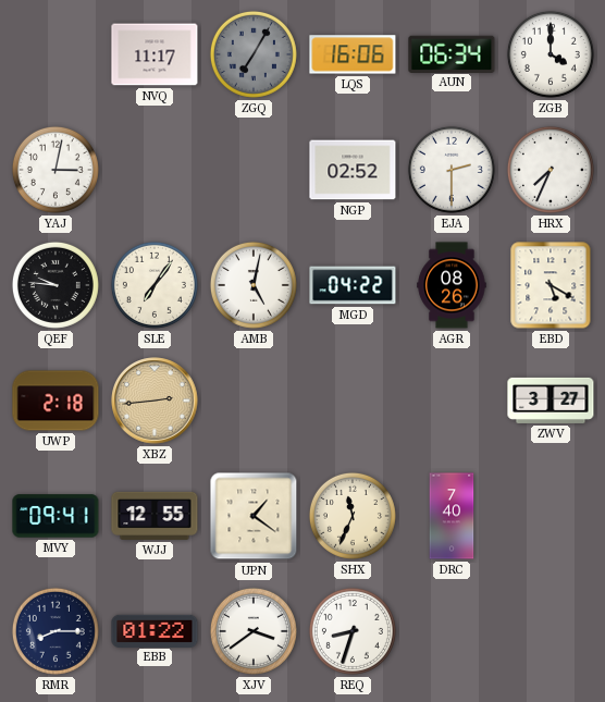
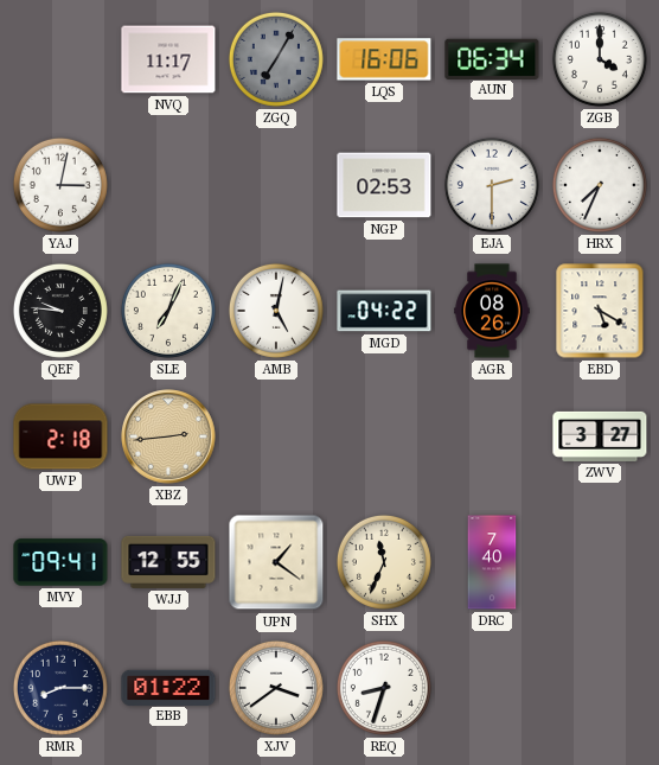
NGP: 02:52 -> 02:53
SLE: 7:06 -> 7:04
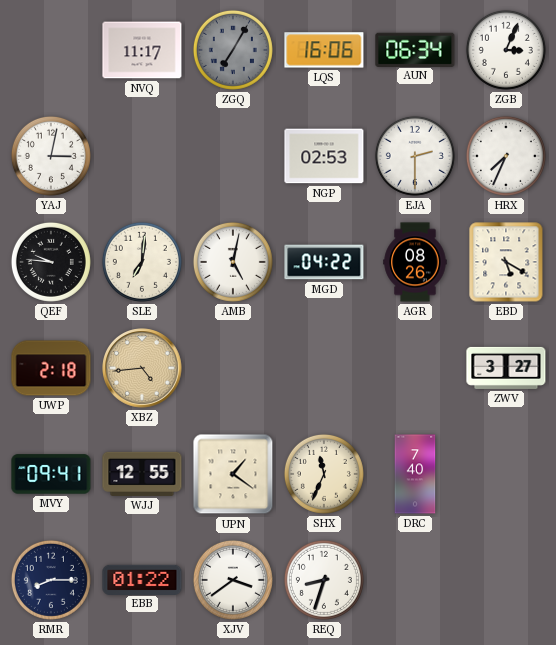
ZGB: 4:00 -> 3:04
SLE: 7:04 -> 7:01
XBZ: 2:44 -> 4:44
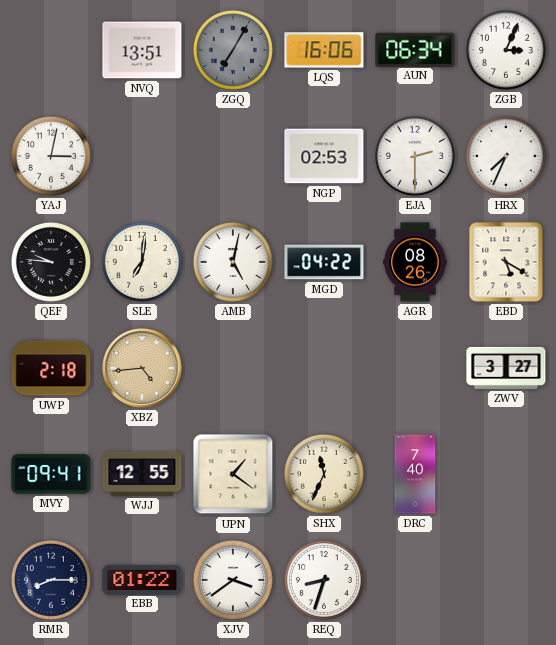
NVQ: 11:17 -> 13:51
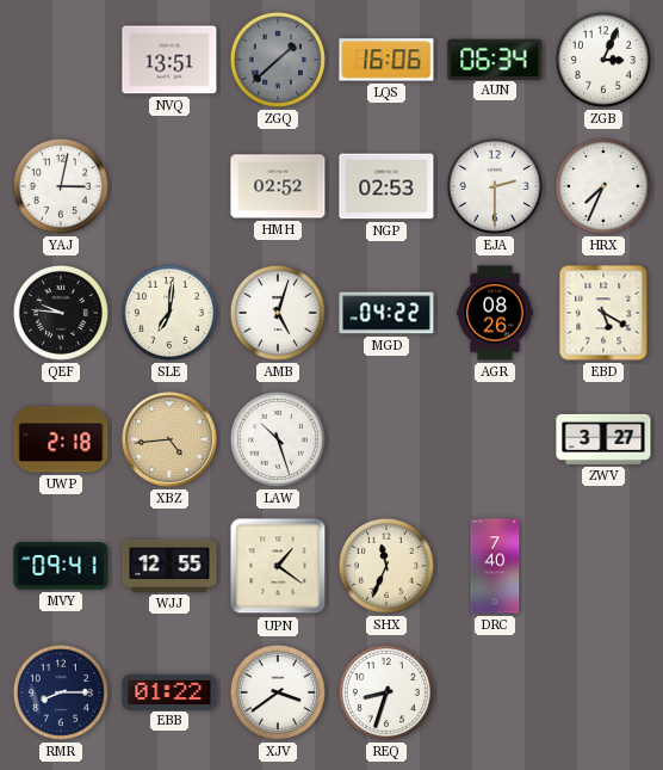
ZGQ: 7:05 -> 1:38
HMH: none -> 02:52
AMB: 5:02 -> 5:03
LAW: none -> 10:27
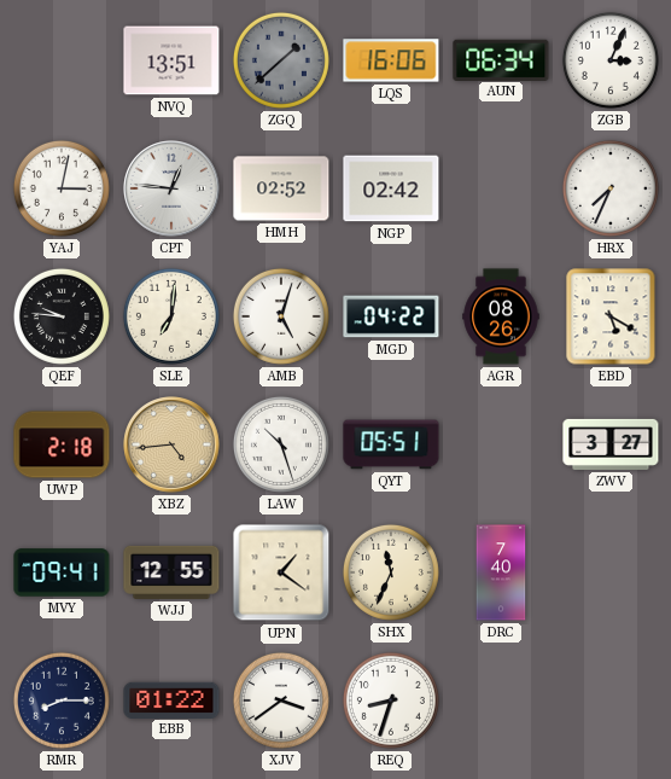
CPT: none -> 12:46
NGP: 02:53 -> 02:42
EJA: 2:30 -> none
QYT: none -> 05:51
